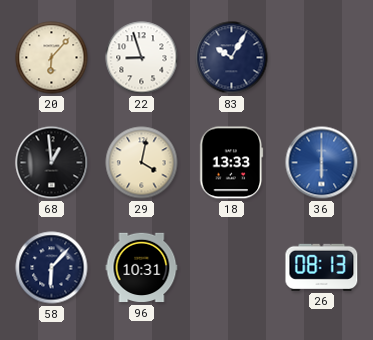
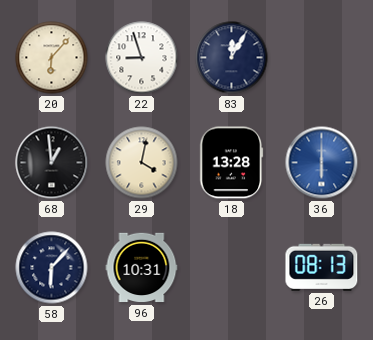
83: 10:05 -> 12:05
18: 13:33 -> 13:28
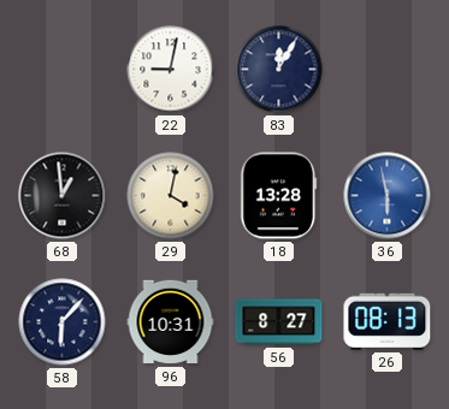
20: 6:07 -> none
22: 8:57 -> 9:02
36: 6:00 -> 5:58
56: none -> 8:27
